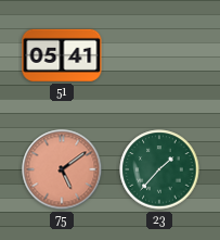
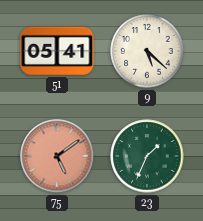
9: none -> 5:22
23: 1:37 -> 1:34
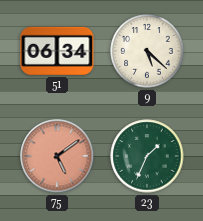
51: 05:41 -> 06:34
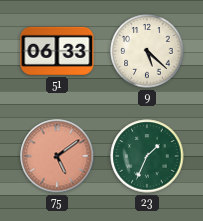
51: 06:34 -> 06:33
